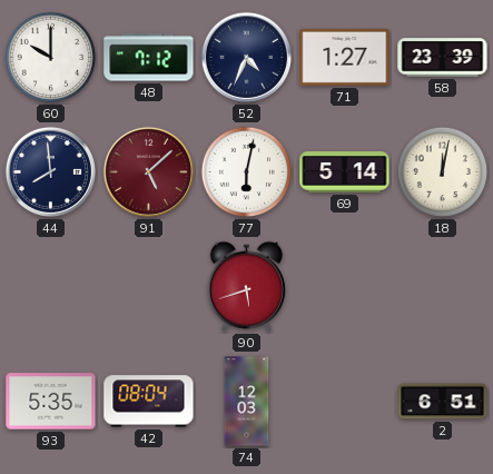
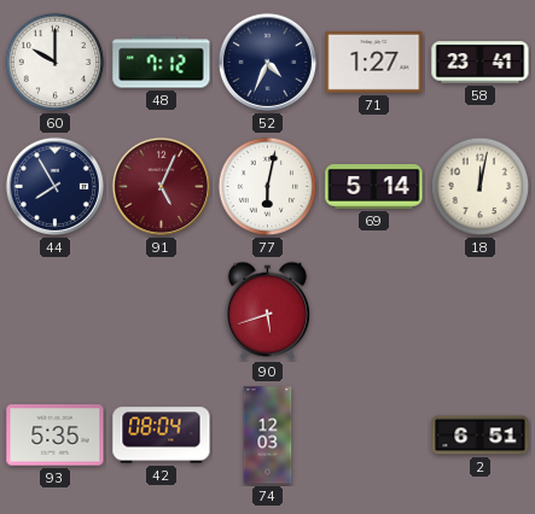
58: 23:39 -> 23:41
44: 7:59 -> 7:55
91: 5:08 -> 5:04
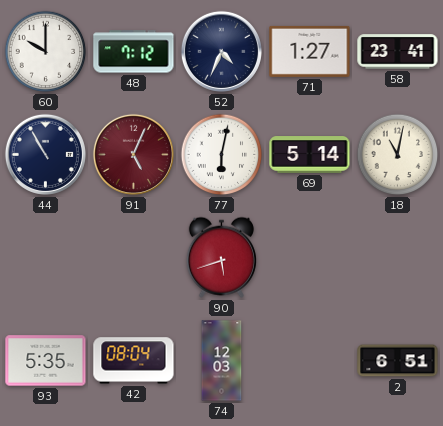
44: 7:55 -> 10:55
18: 12:02 -> 11:02
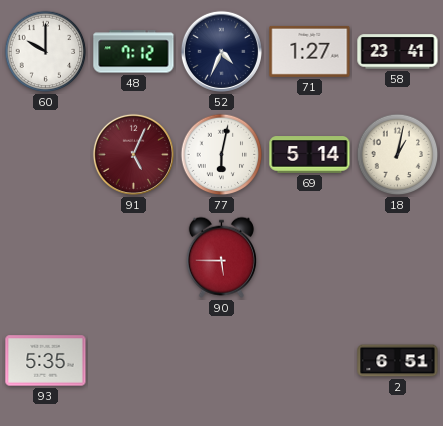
44: 10:55 -> none
18: 11:02 -> 1:02
90: 5:42 -> 5:45
42: 08:04 -> none
74: 12:03 -> none
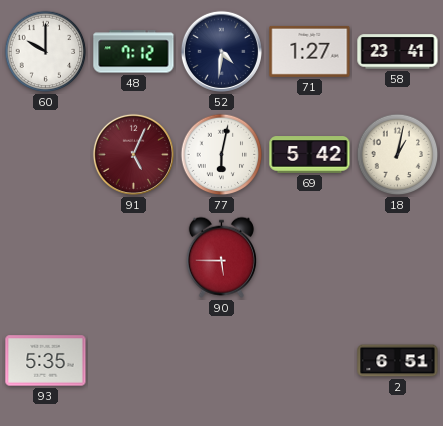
52: 4:34 -> 4:31
69: 5:14 -> 5:42
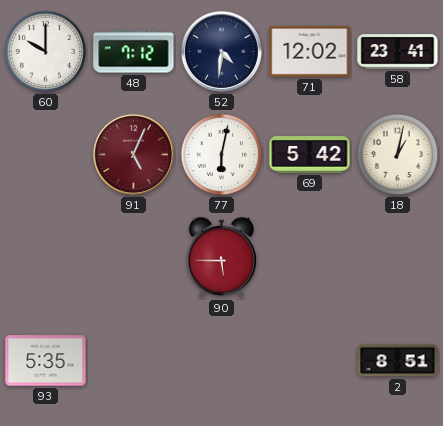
71: 1:27 -> 12:02
2: 6:51 -> 8:51
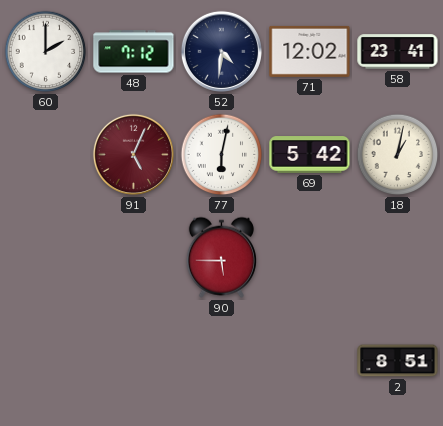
60: 10:00 -> 2:00
93: 5:35 -> none
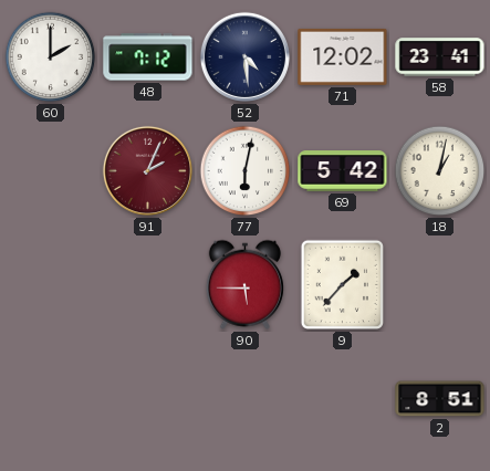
52: 4:31 -> 4:29
91: 5:04 -> 2:04
9: none -> 1:37
